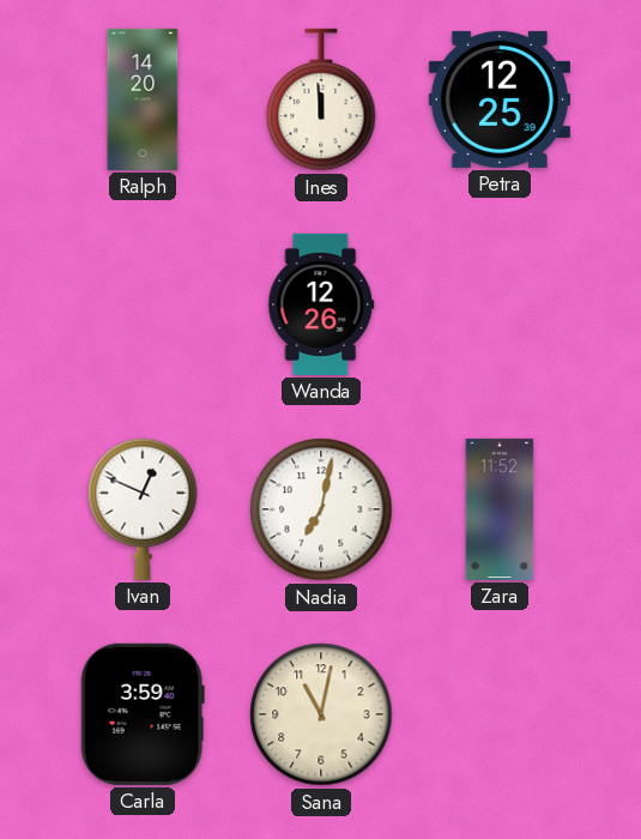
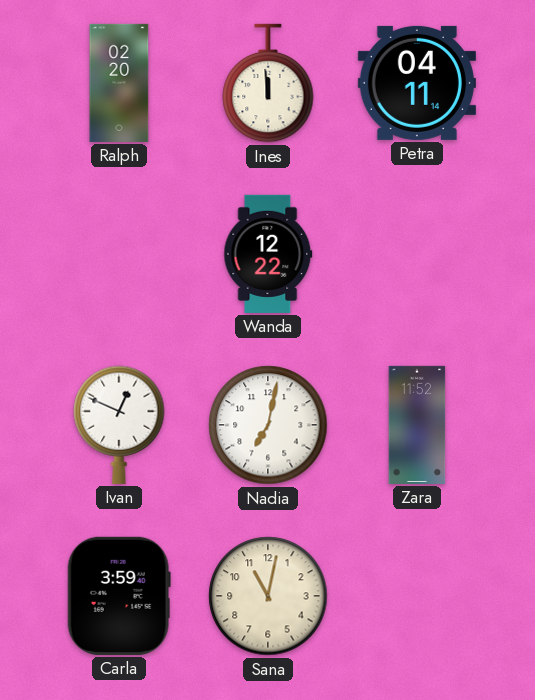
Ralph: 14:20 -> 02:20
Petra: 12:25 -> 04:11
Wanda: 12:26 -> 12:22
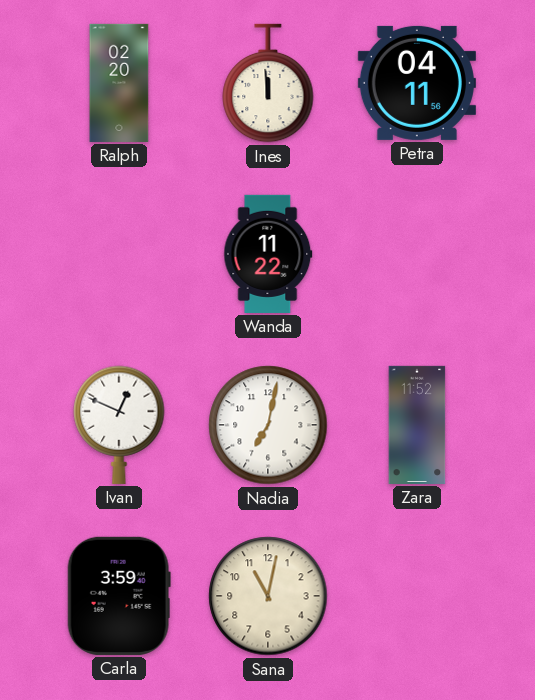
Petra: 04:11:14 -> 04:11:56
Wanda: 12:22 -> 11:22
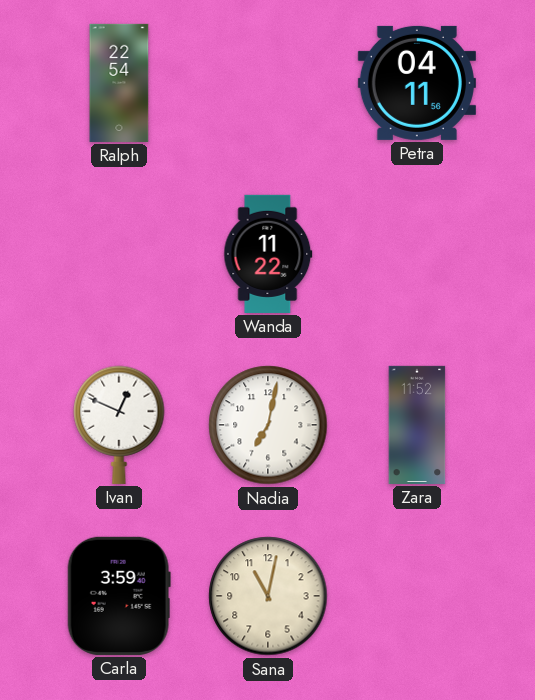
Ralph: 02:20 -> 22:54
Ines: 11:59 -> none
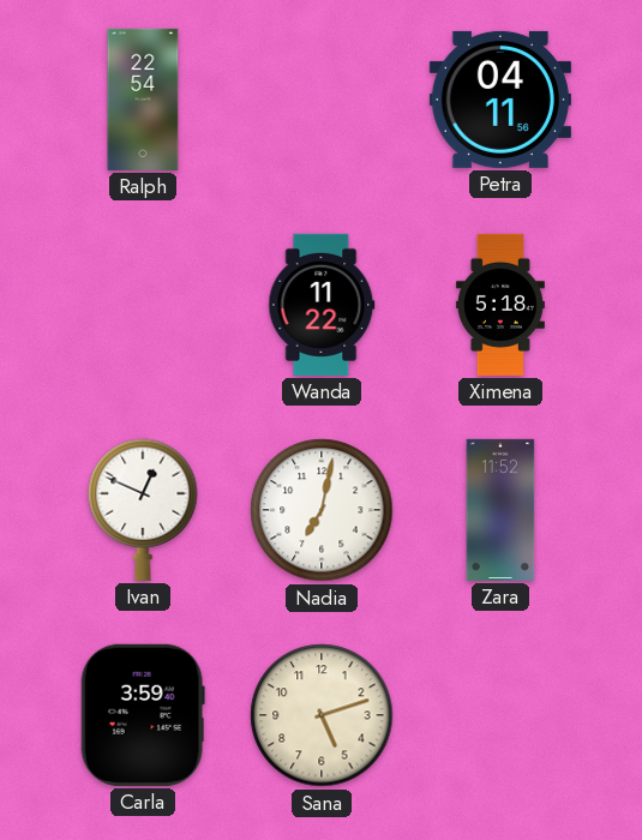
Ximena: none -> 5:18
Sana: 11:02 -> 5:12
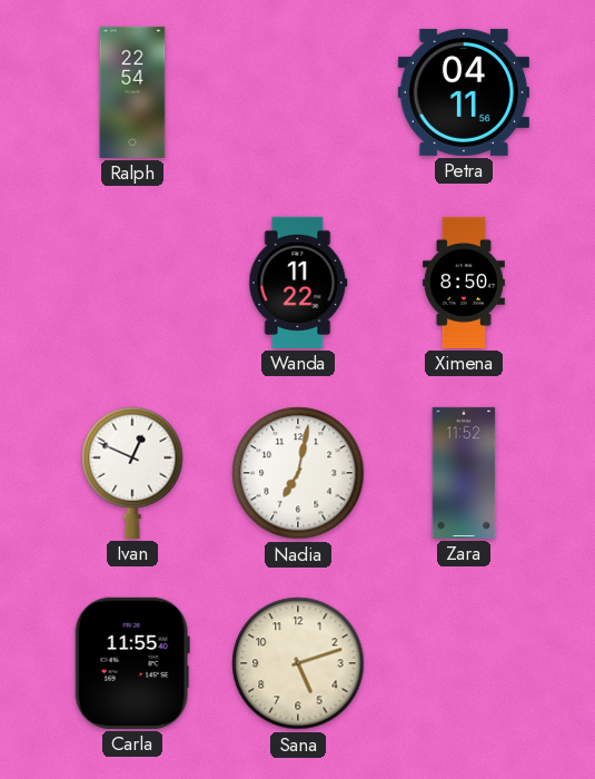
Ximena: 5:18 -> 8:50
Carla: 3:59 -> 11:55
